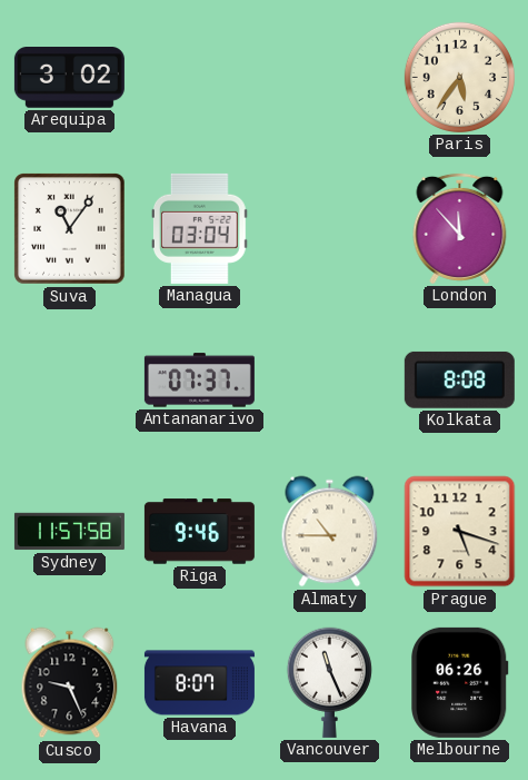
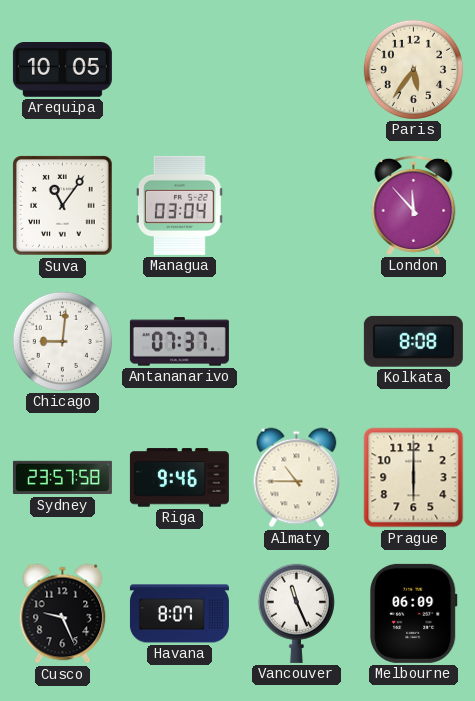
Arequipa: 3:02 -> 10:05
Chicago: none -> 9:01
Sydney: 11:57 -> 23:57
Prague: 5:18 -> 6:00
Melbourne: 06:26 -> 06:09
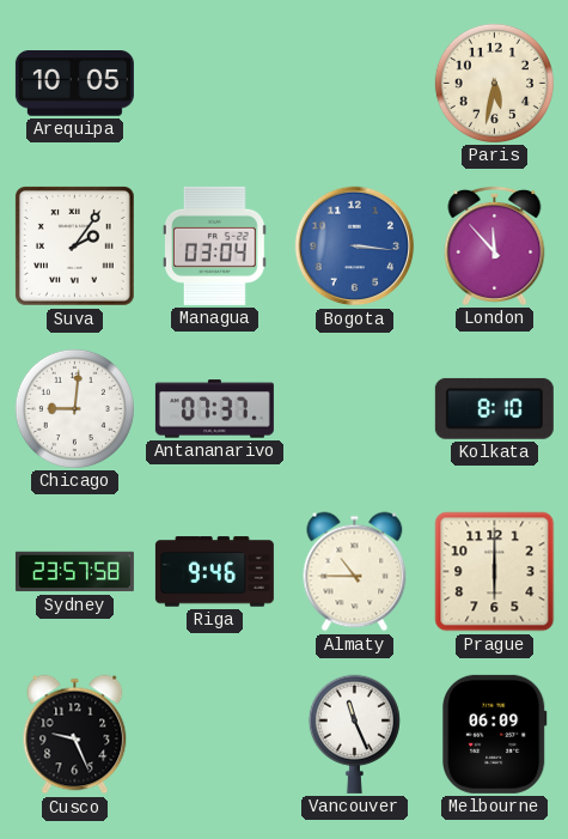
Paris: 5:36 -> 5:32
Suva: 11:06 -> 2:06
Bogota: none -> 3:16
Kolkata: 8:08 -> 8:10
Havana: 8:07 -> none
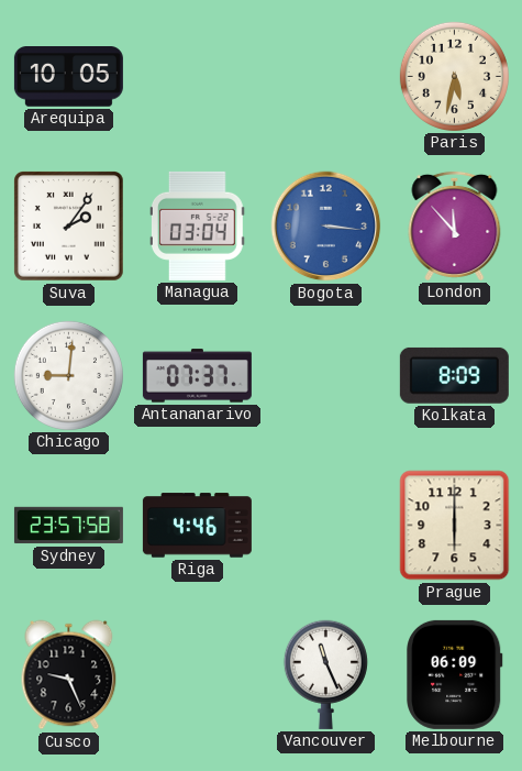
Kolkata: 8:10 -> 8:09
Riga: 9:46 -> 4:46
Almaty: 10:45 -> none
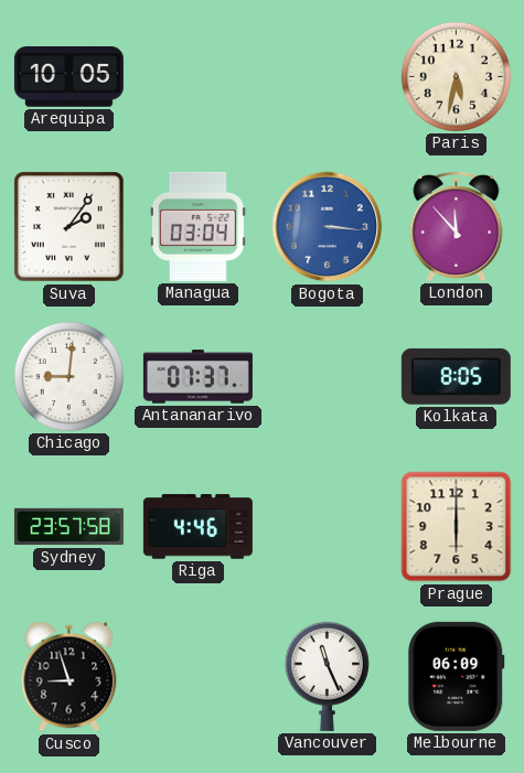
Kolkata: 8:09 -> 8:05
Cusco: 9:26 -> 8:57
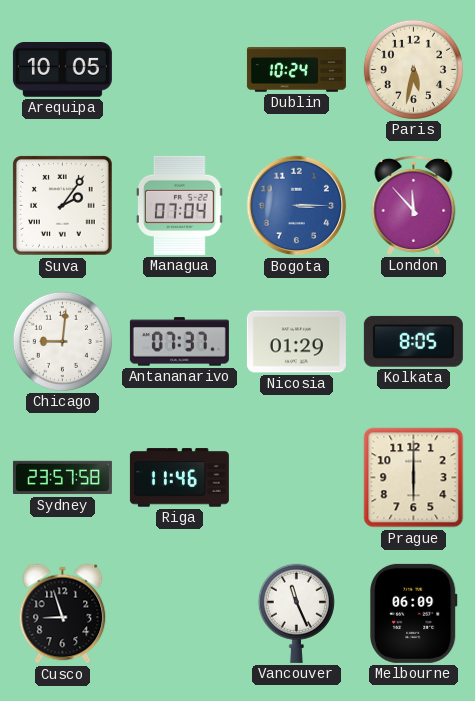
Dublin: none -> 10:24
Managua: 03:04 -> 07:04
Bogota: 3:16 -> 3:15
Nicosia: none -> 01:29
Riga: 4:46 -> 11:46
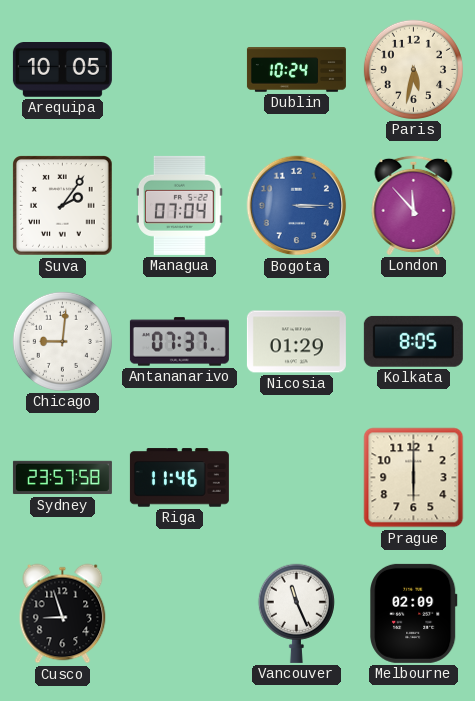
Melbourne: 06:09 -> 02:09
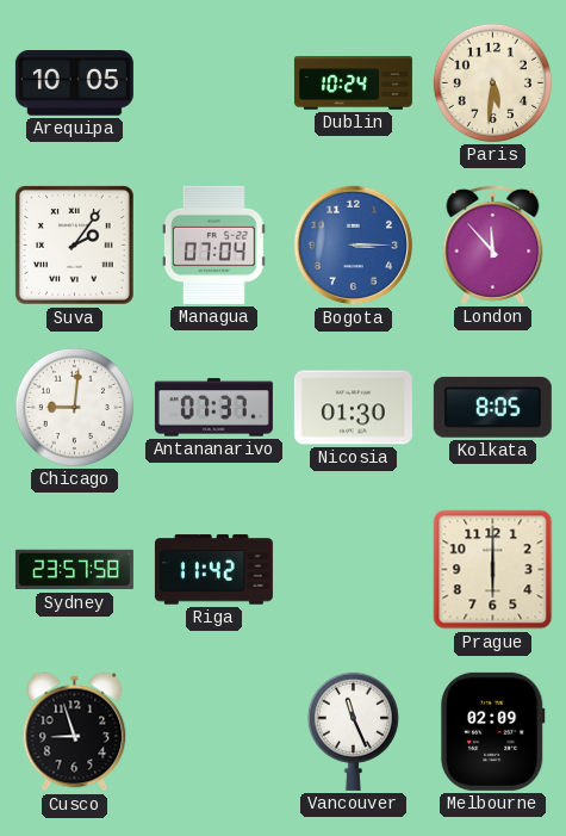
Paris: 5:32 -> 5:31
Nicosia: 01:29 -> 01:30
Riga: 11:46 -> 11:42
